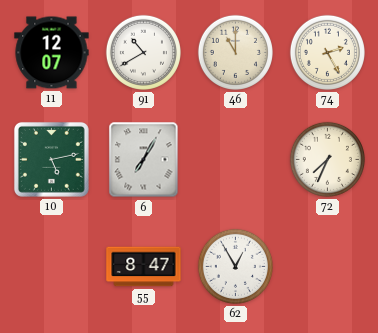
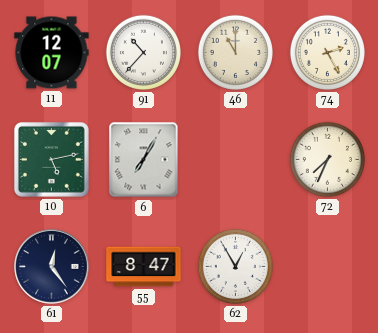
91: 10:40 -> 10:37
61: none -> 12:24
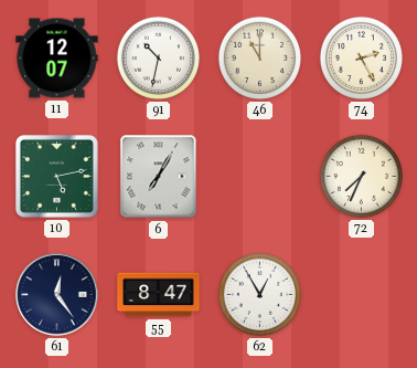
91: 10:37 -> 10:32
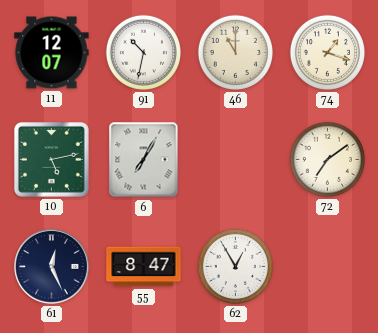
74: 2:25 -> 1:18
72: 7:34 -> 7:09
61: 12:24 -> 12:26
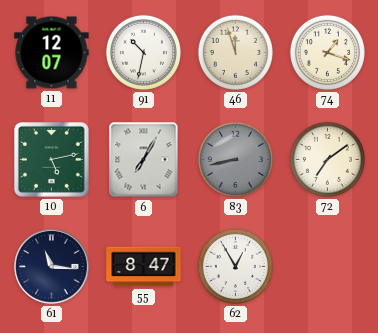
46: 11:00 -> 11:57
83: none -> 8:43
61: 12:26 -> 11:16
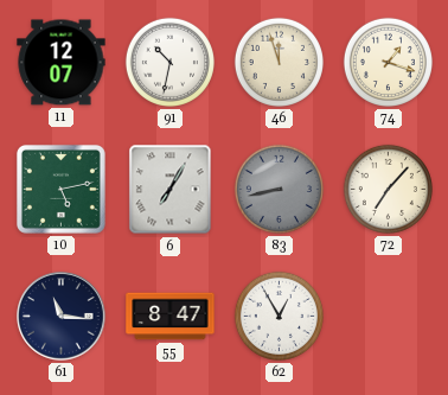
72: 7:09 -> 7:07
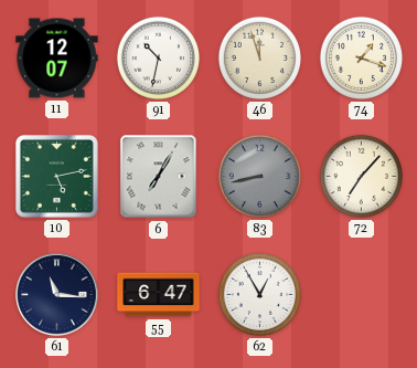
55: 8:47 -> 6:47
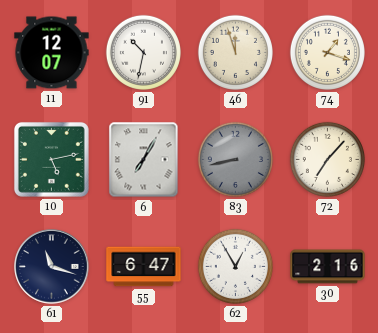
61: 11:16 -> 11:18
30: none -> 2:16
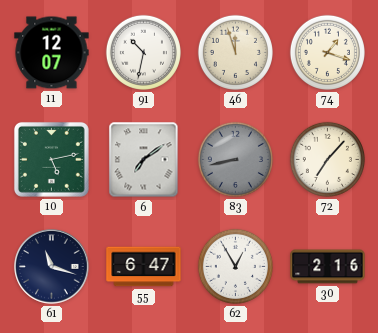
6: 7:05 -> 7:09
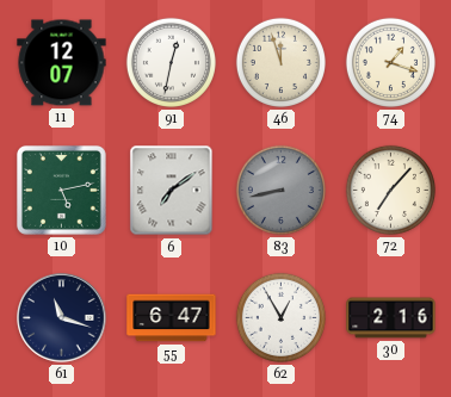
91: 10:32 -> 12:32
